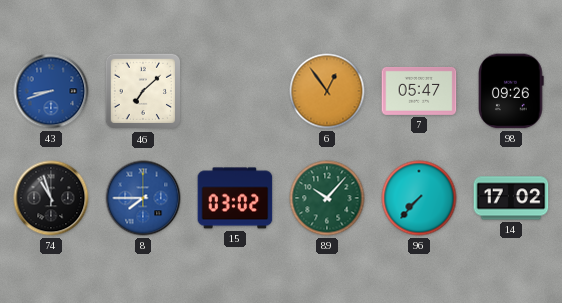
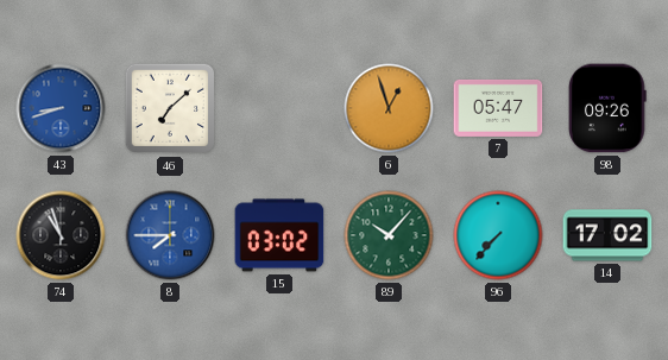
6: 12:54 -> 12:57
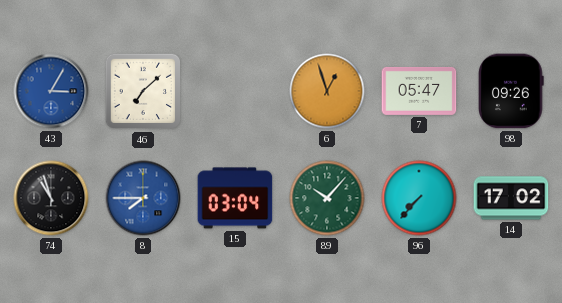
43: 8:42 -> 3:05
15: 03:02 -> 03:04
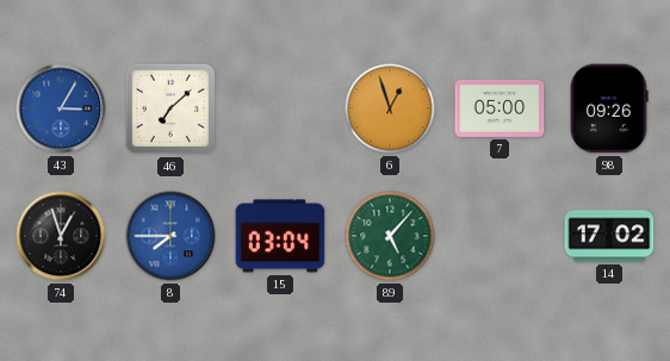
7: 05:47 -> 05:00
74: 10:57 -> 12:57
89: 10:07 -> 5:07
96: 7:37 -> none
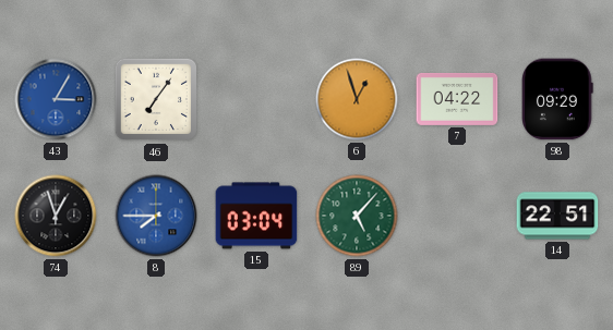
46: 7:08 -> 7:06
7: 05:00 -> 04:22
98: 09:26 -> 09:29
14: 17:02 -> 22:51
